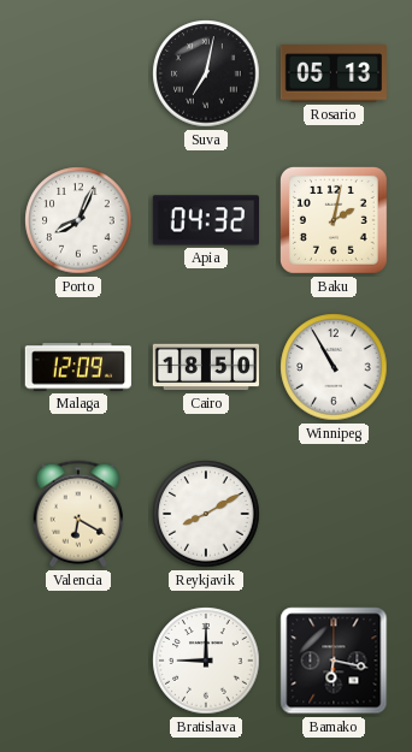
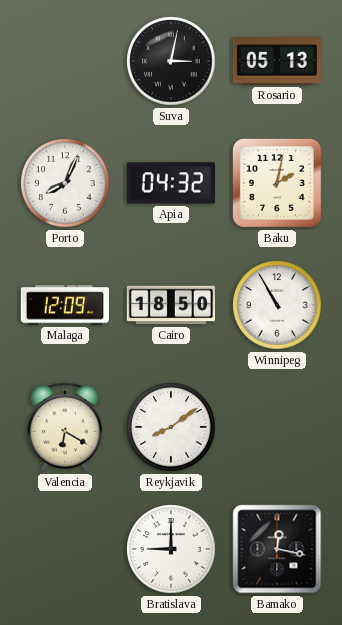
Suva: 7:02 -> 3:02
Reykjavik: 8:10 -> 8:09
Bamako: 6:17 -> 12:17
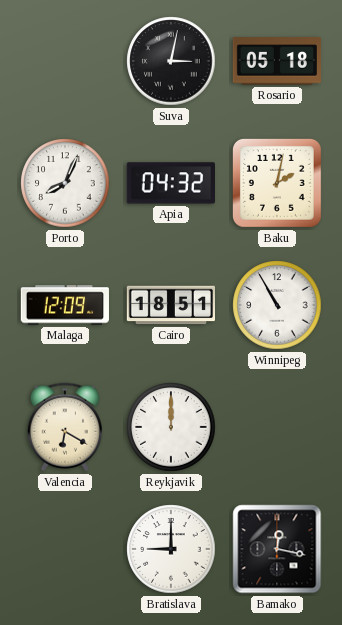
Rosario: 05:13 -> 05:18
Cairo: 18:50 -> 18:51
Reykjavik: 8:09 -> 12:00
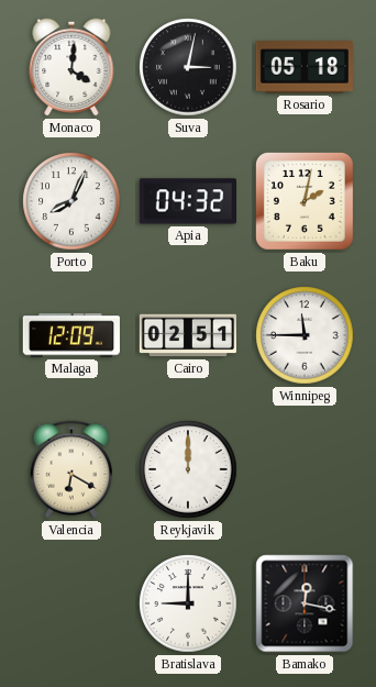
Monaco: none -> 4:01
Cairo: 18:51 -> 02:51
Winnipeg: 10:55 -> 11:45
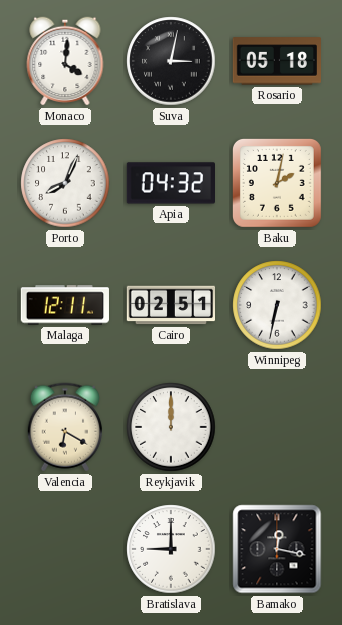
Malaga: 12:09 -> 12:11
Winnipeg: 11:45 -> 6:32
